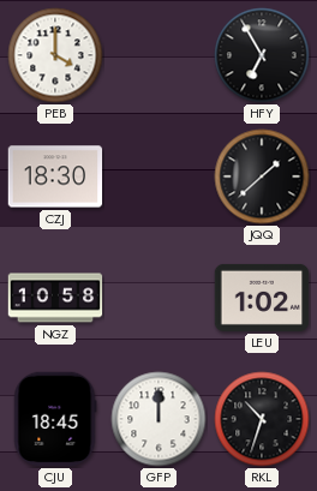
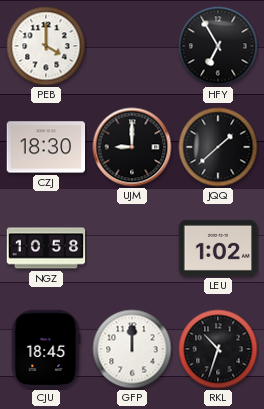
UJM: none -> 9:00
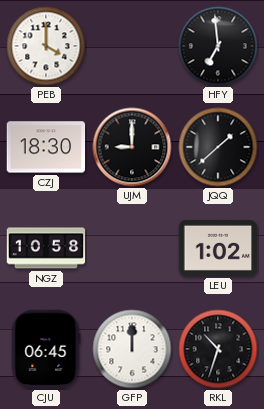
HFY: 6:55 -> 6:59
CJU: 18:45 -> 06:45
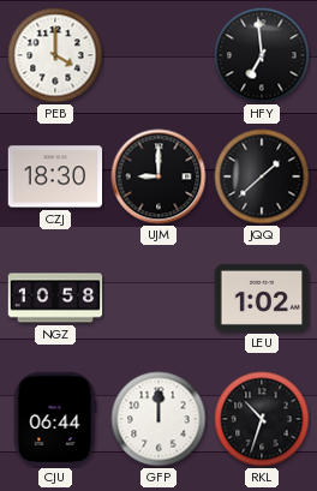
CJU: 06:45 -> 06:44
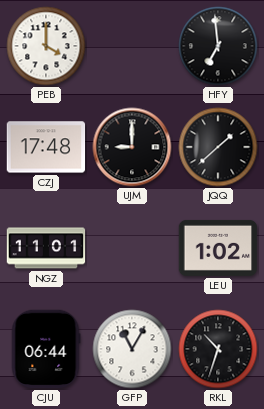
CZJ: 18:30 -> 17:48
NGZ: 10:58 -> 11:01
GFP: 12:00 -> 11:05
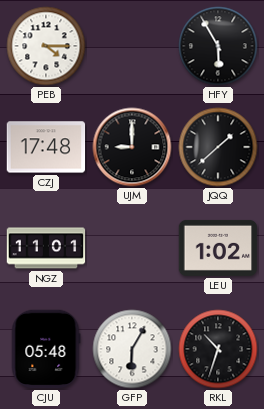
PEB: 4:00 -> 4:15
HFY: 6:59 -> 5:55
CJU: 06:44 -> 05:48
GFP: 11:05 -> 6:05
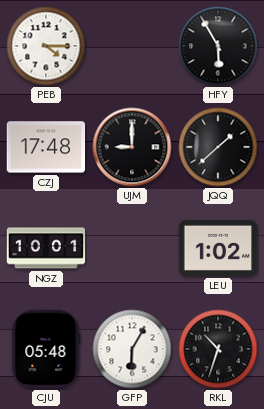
NGZ: 11:01 -> 10:01
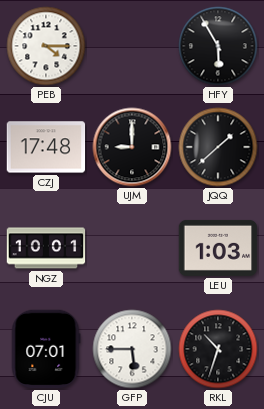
LEU: 1:02 -> 1:03
CJU: 05:48 -> 07:01
GFP: 6:05 -> 5:45
